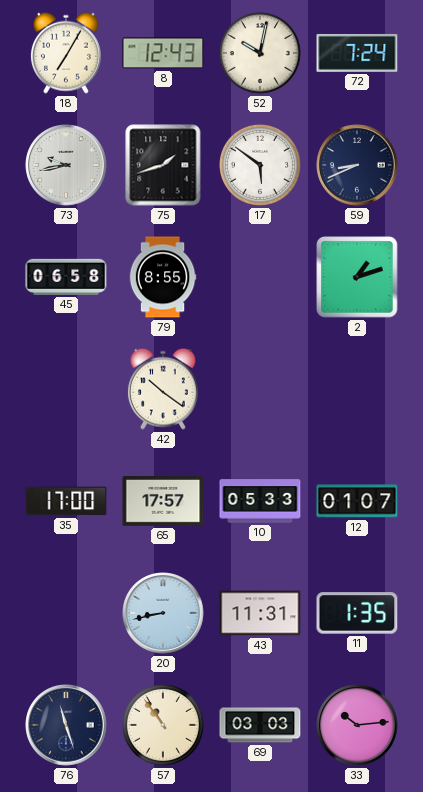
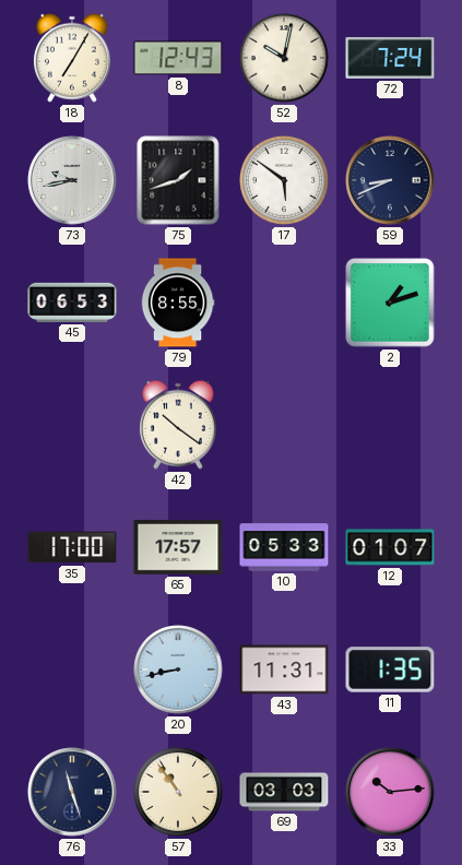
45: 06:58 -> 06:53
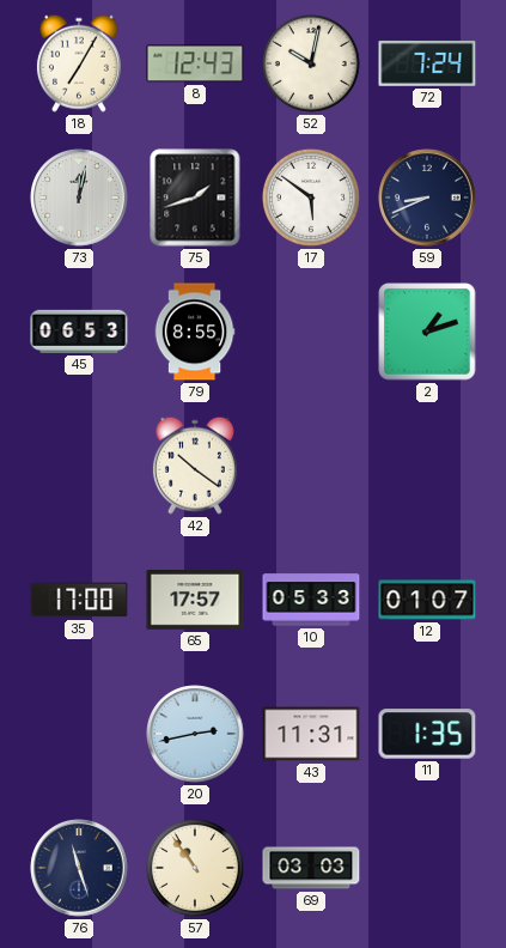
73: 9:43 -> 12:02
20: 8:43 -> 2:43
33: 10:14 -> none
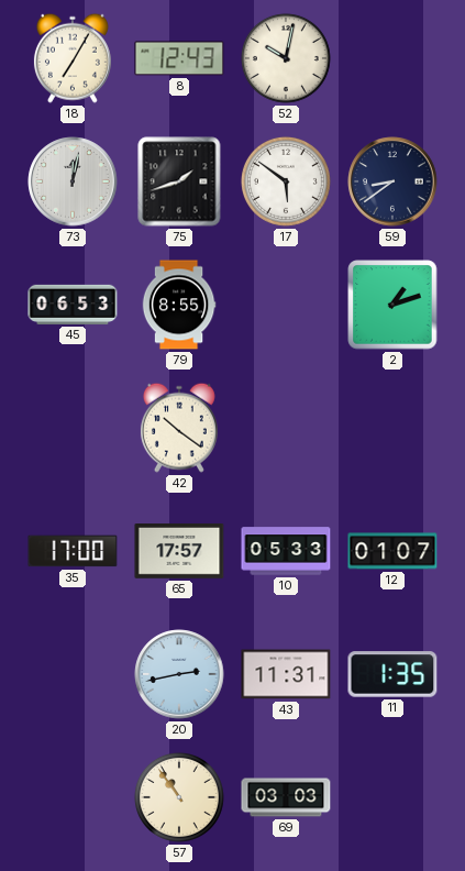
72: 7:24 -> none
59: 8:41 -> 8:39
76: 11:27 -> none
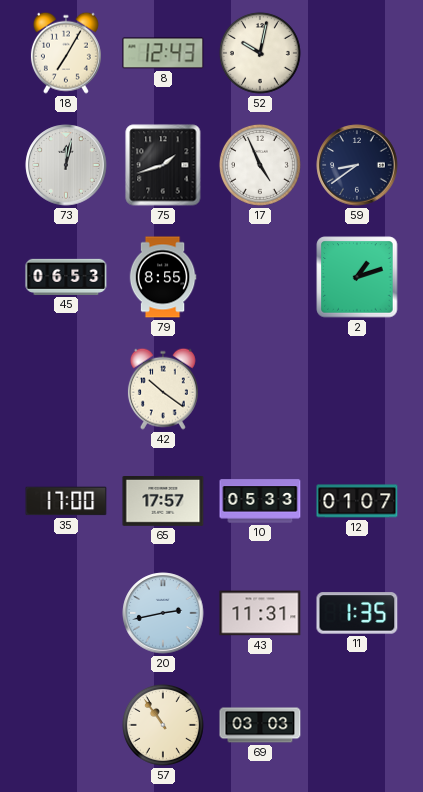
17: 5:51 -> 4:56
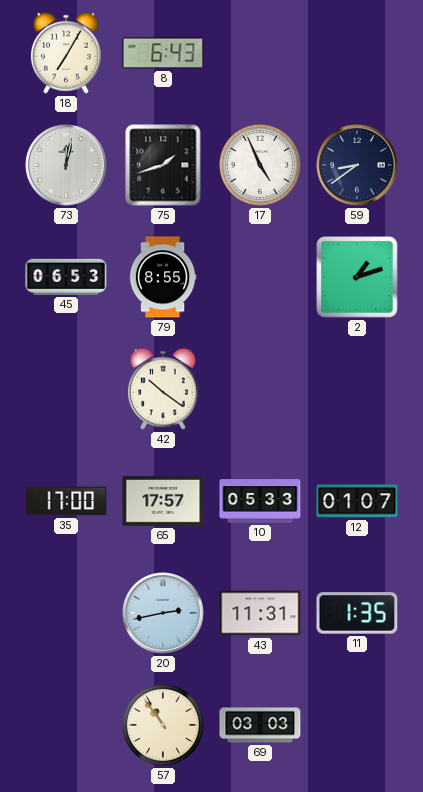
8: 12:43 -> 6:43
52: 10:02 -> none
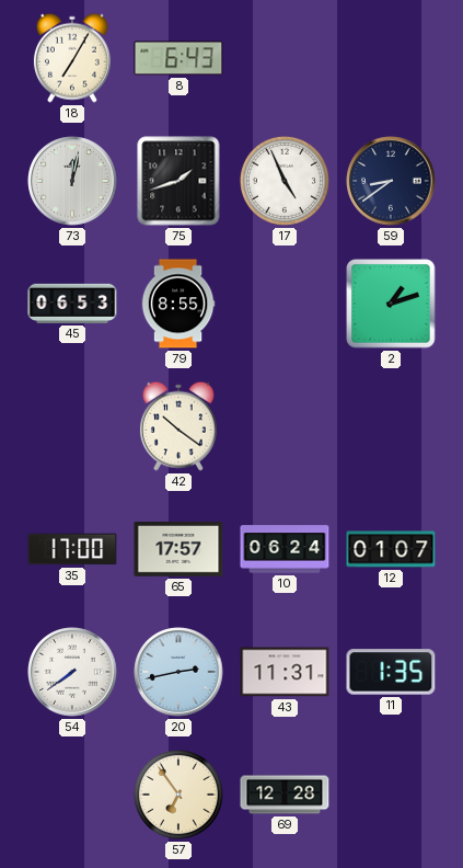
10: 05:33 -> 06:24
54: none -> 7:39
57: 10:54 -> 6:54
69: 03:03 -> 12:28
